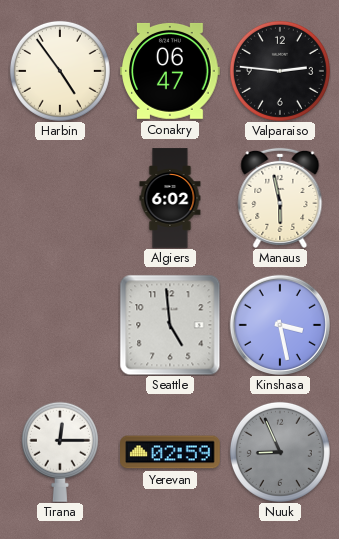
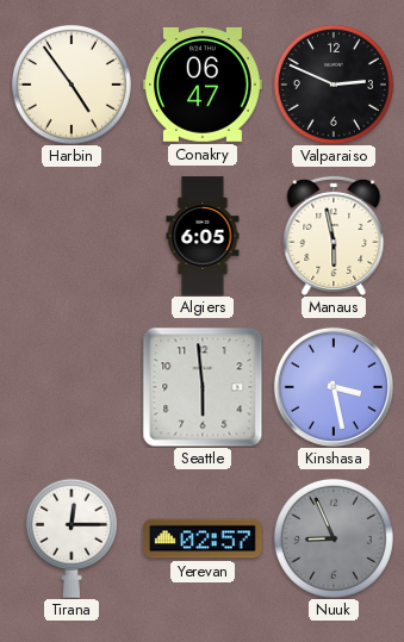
Valparaiso: 2:46 -> 2:49
Algiers: 6:02 -> 6:05
Seattle: 4:59 -> 5:59
Yerevan: 02:59 -> 02:57
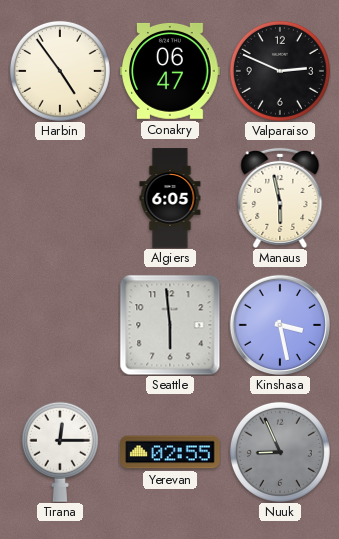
Yerevan: 02:57 -> 02:55
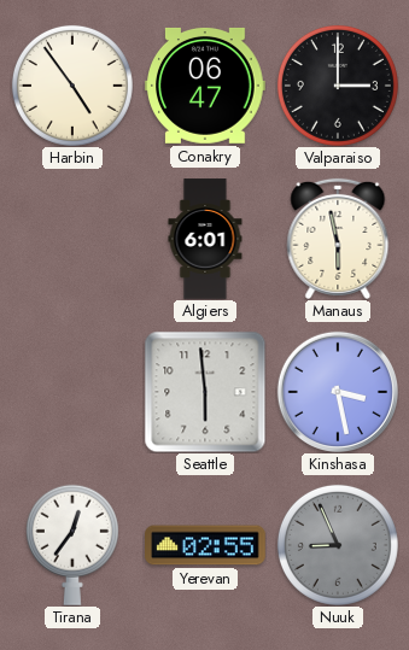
Valparaiso: 2:49 -> 3:00
Algiers: 6:05 -> 6:01
Tirana: 12:15 -> 12:36
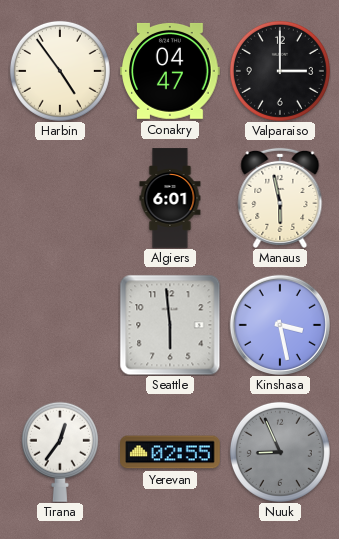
Conakry: 06:47 -> 04:47
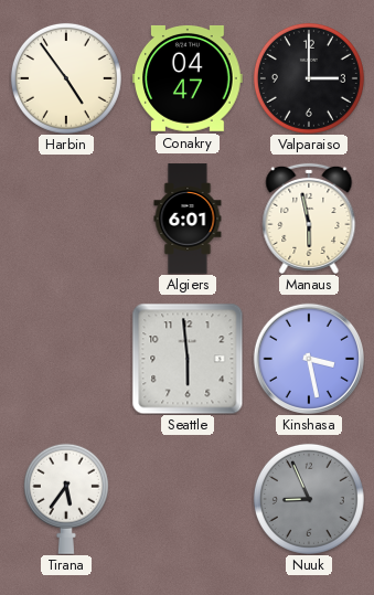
Tirana: 12:36 -> 5:36
Yerevan: 02:55 -> none
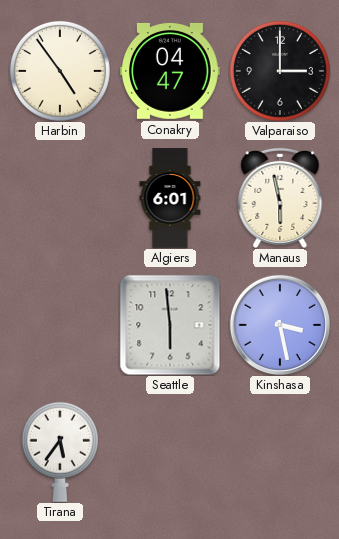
Nuuk: 8:56 -> none
